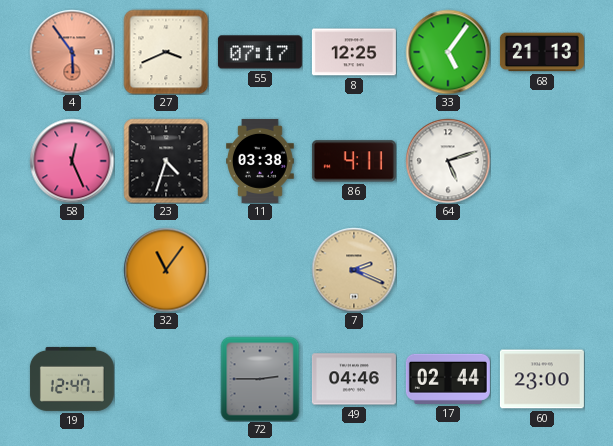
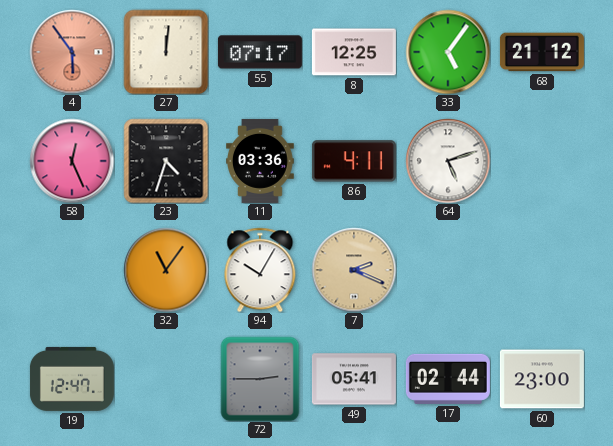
27: 3:41 -> 12:01
68: 21:13 -> 21:12
11: 03:38 -> 03:36
94: none -> 10:05
49: 04:46 -> 05:41
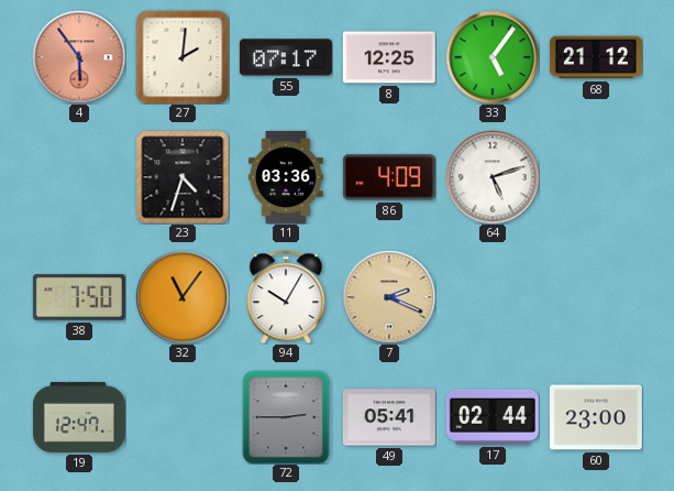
27: 12:01 -> 2:01
58: 12:26 -> none
86: 4:11 -> 4:09
38: none -> 7:50
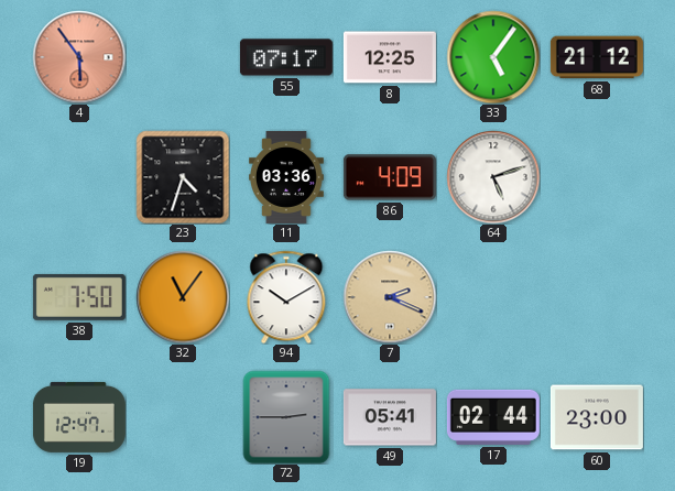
27: 2:01 -> none
94: 10:05 -> 10:10
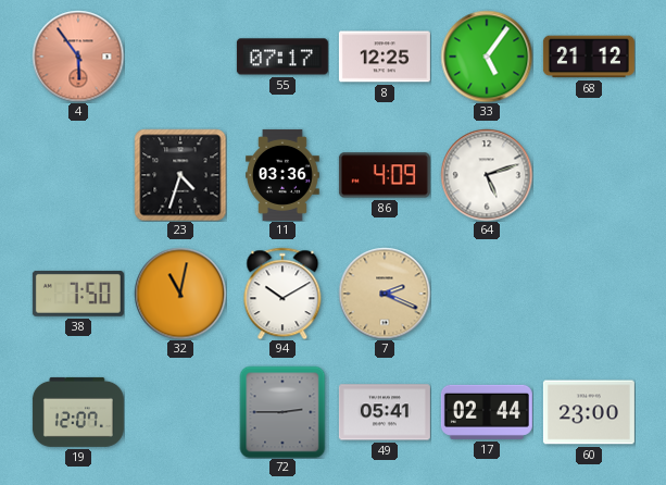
32: 11:06 -> 11:02
19: 12:47 -> 12:07
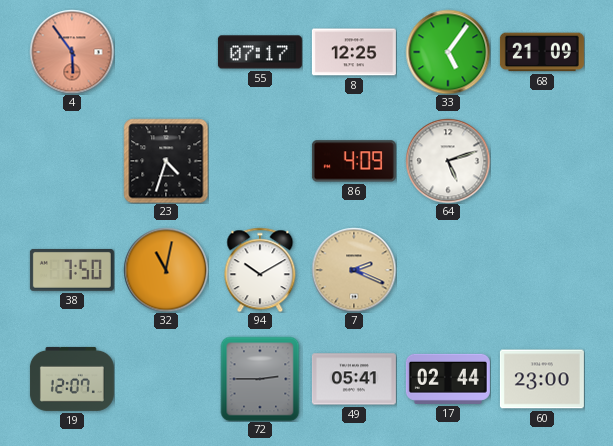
68: 21:12 -> 21:09
11: 03:36 -> none
